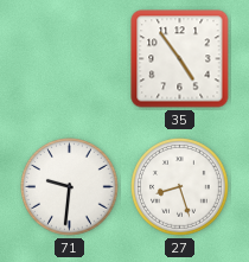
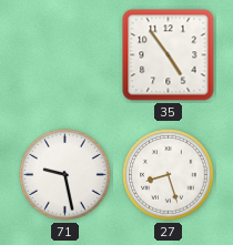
71: 9:31 -> 9:28
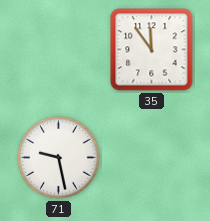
35: 4:54 -> 11:54
27: 8:27 -> none
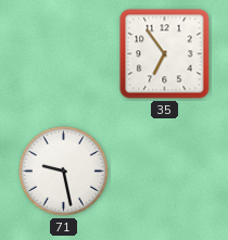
35: 11:54 -> 6:54
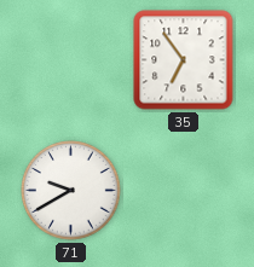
71: 9:28 -> 9:40
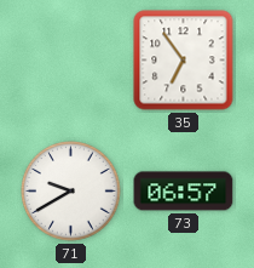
73: none -> 06:57
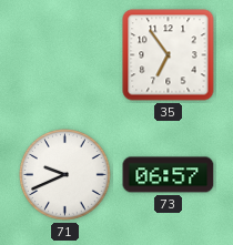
71: 9:40 -> 9:41
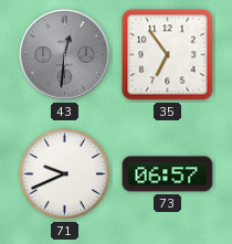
43: none -> 12:31
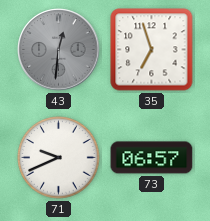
35: 6:54 -> 6:57
